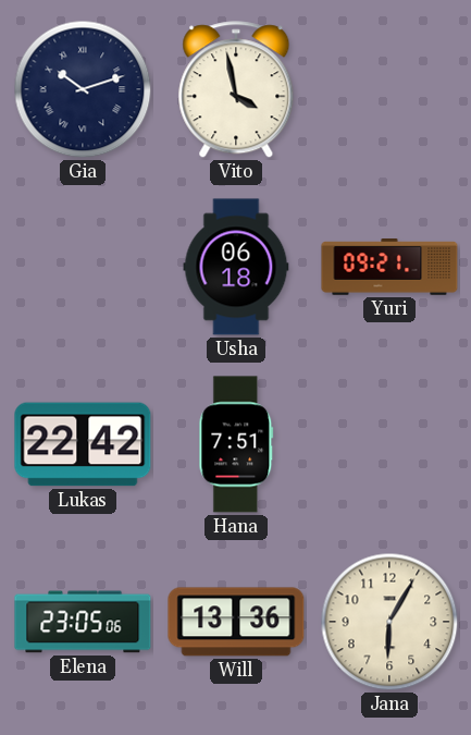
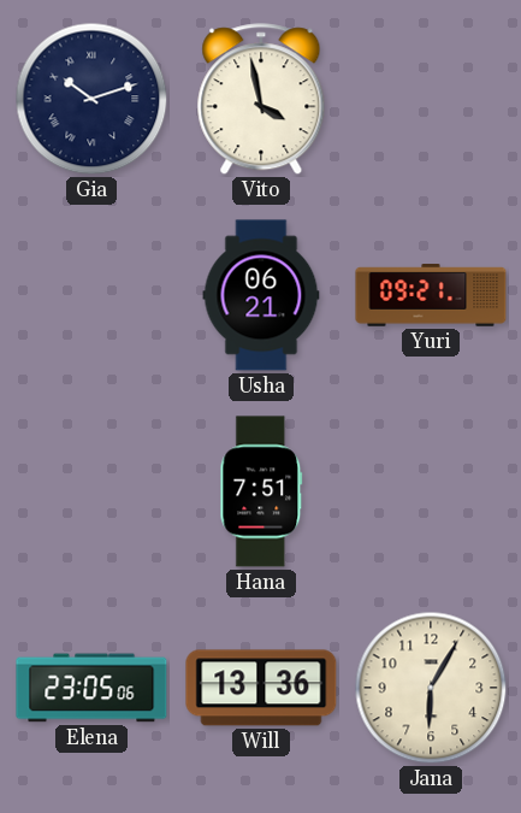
Usha: 06:18 -> 06:21
Lukas: 22:42 -> none
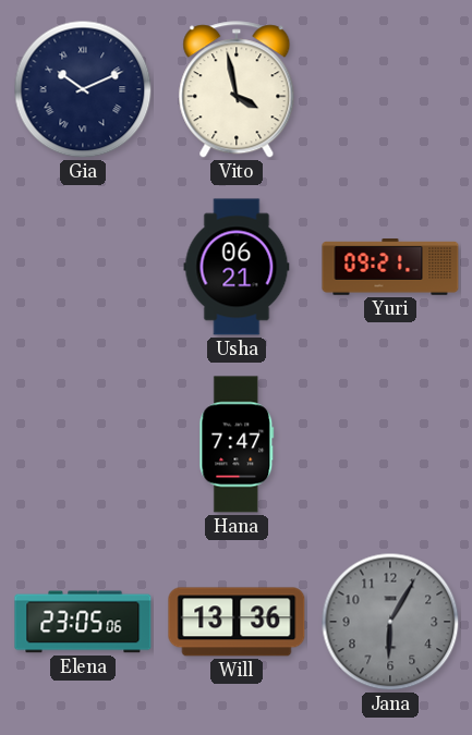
Gia: 10:12 -> 10:11
Hana: 7:51 -> 7:47
Jana dial: cream -> grey
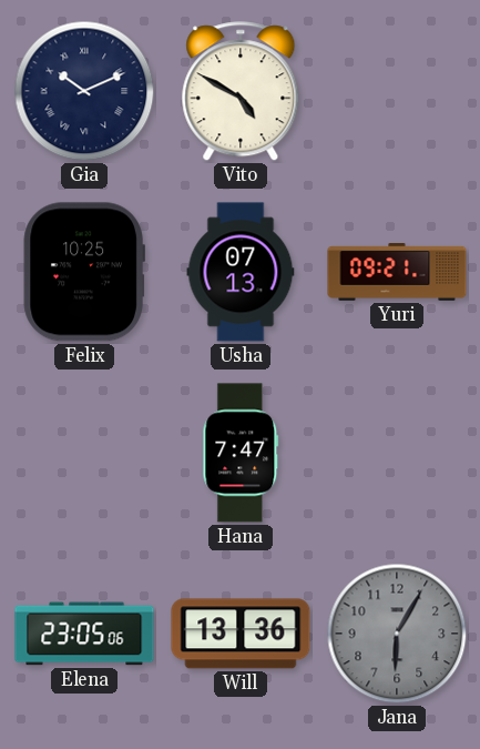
Vito: 3:58 -> 4:50
Felix: none -> 10:25
Usha: 06:21 -> 07:13
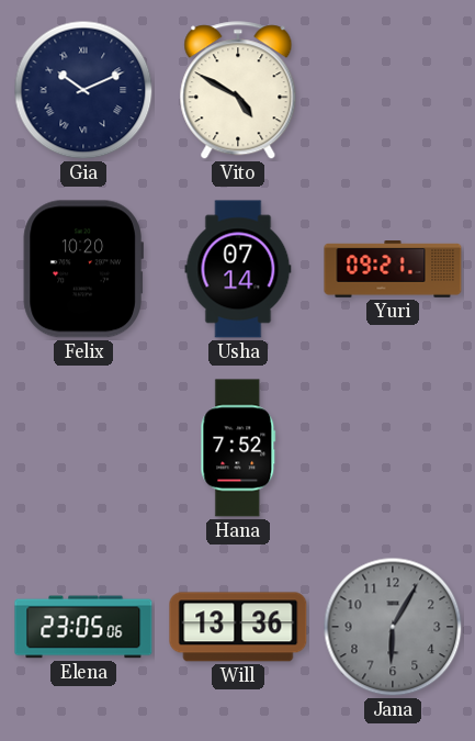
Felix: 10:25 -> 10:20
Usha: 07:13 -> 07:14
Hana: 7:47 -> 7:52
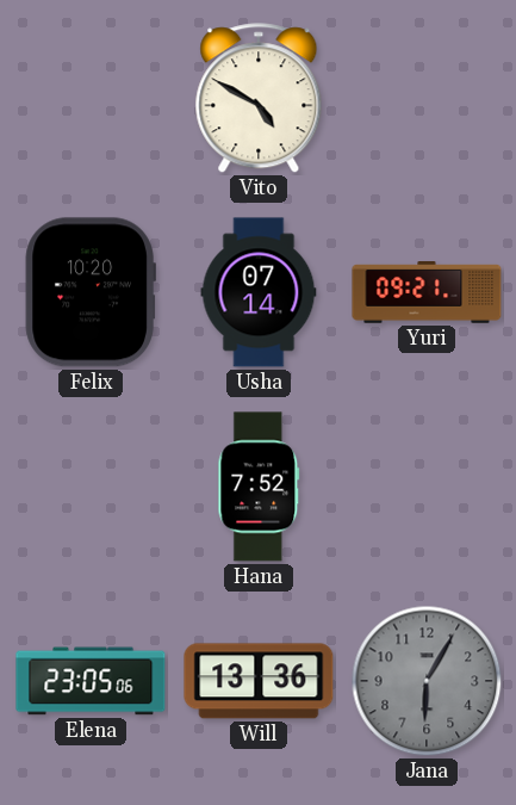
Gia: 10:11 -> none
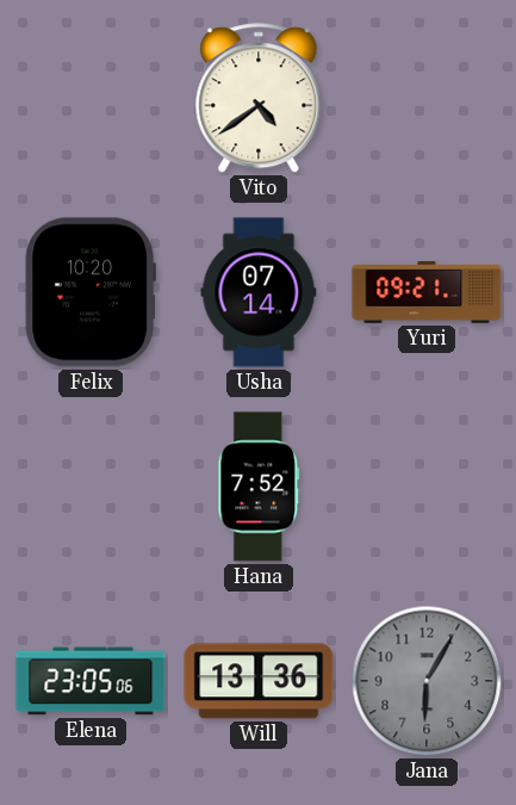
Vito: 4:50 -> 4:39
